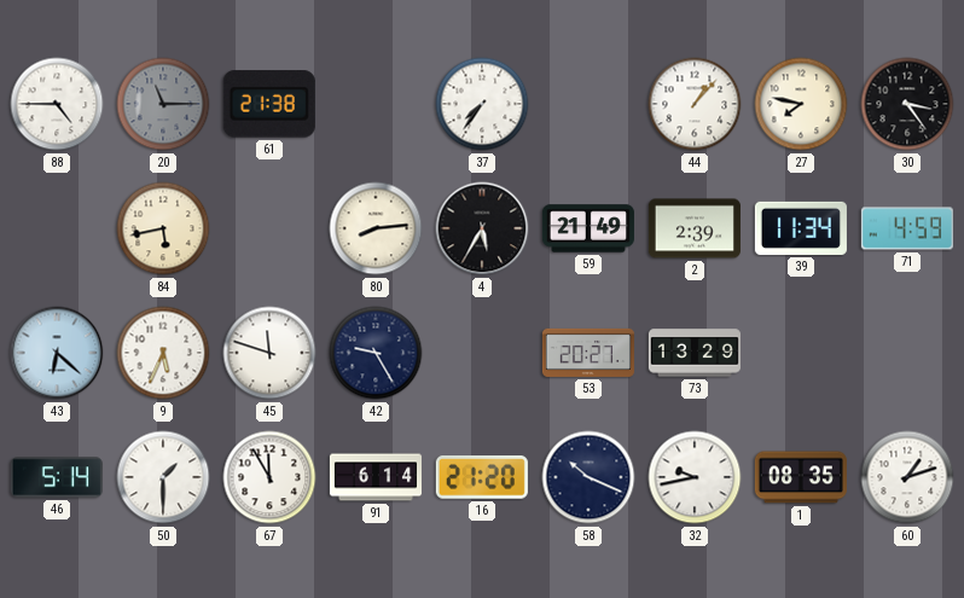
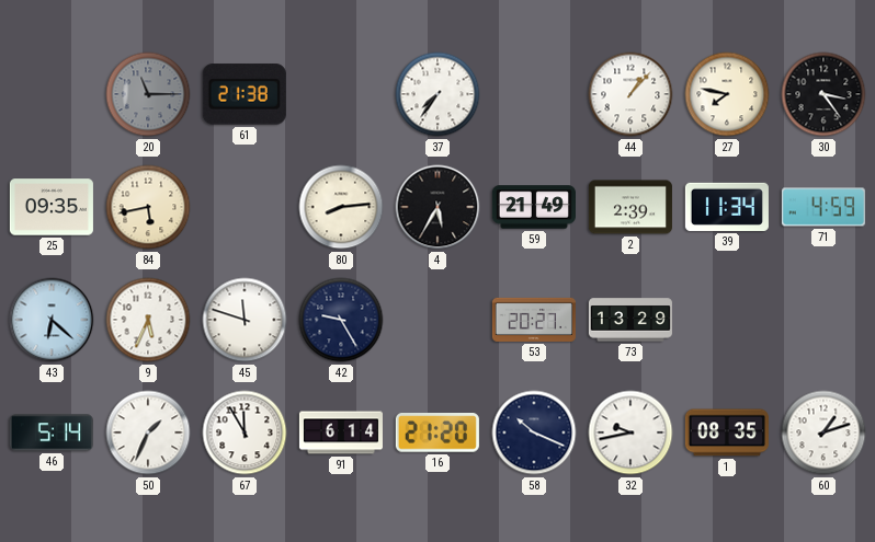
88: 4:45 -> none
25: none -> 09:35
50: 1:30 -> 1:34
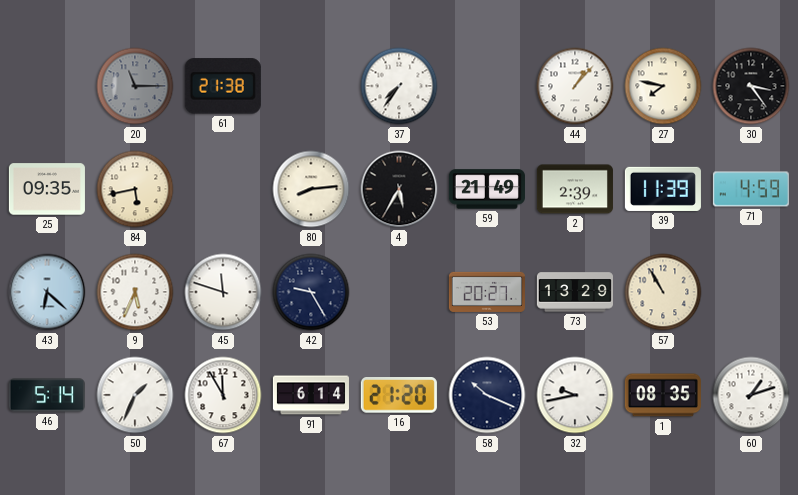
39: 11:34 -> 11:39
57: none -> 10:55
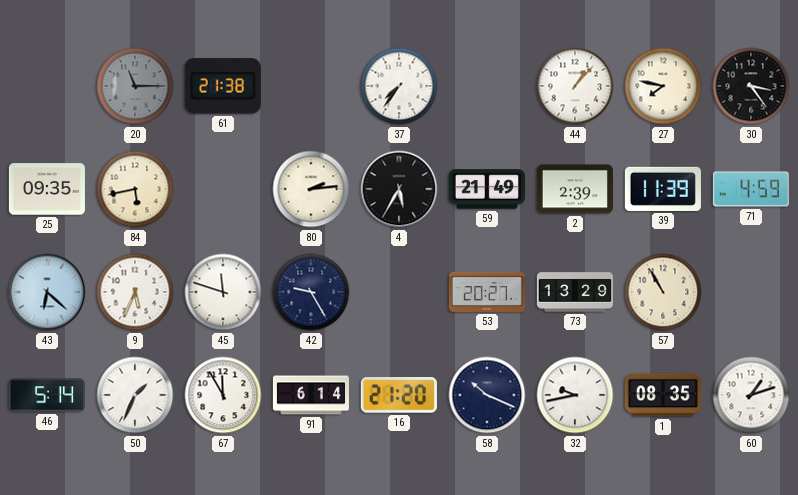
80: 8:14 -> 2:14
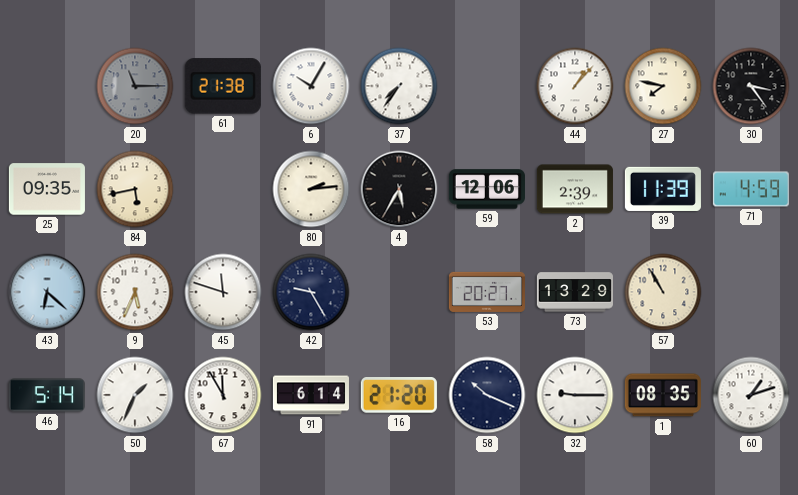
6: none -> 10:05
59: 21:49 -> 12:06
32: 9:43 -> 9:15
